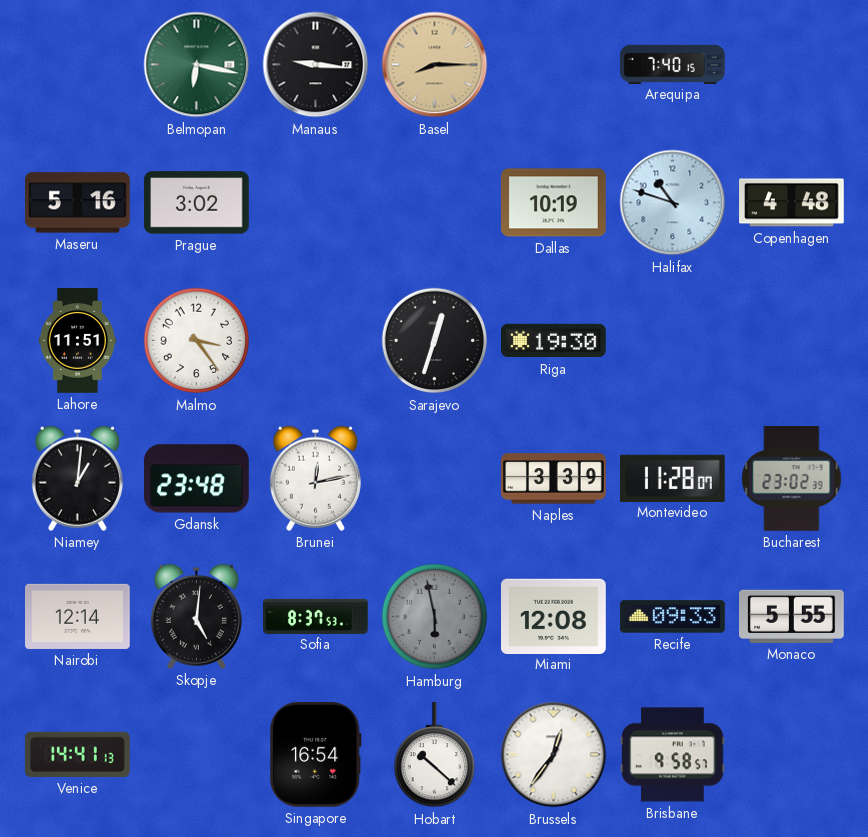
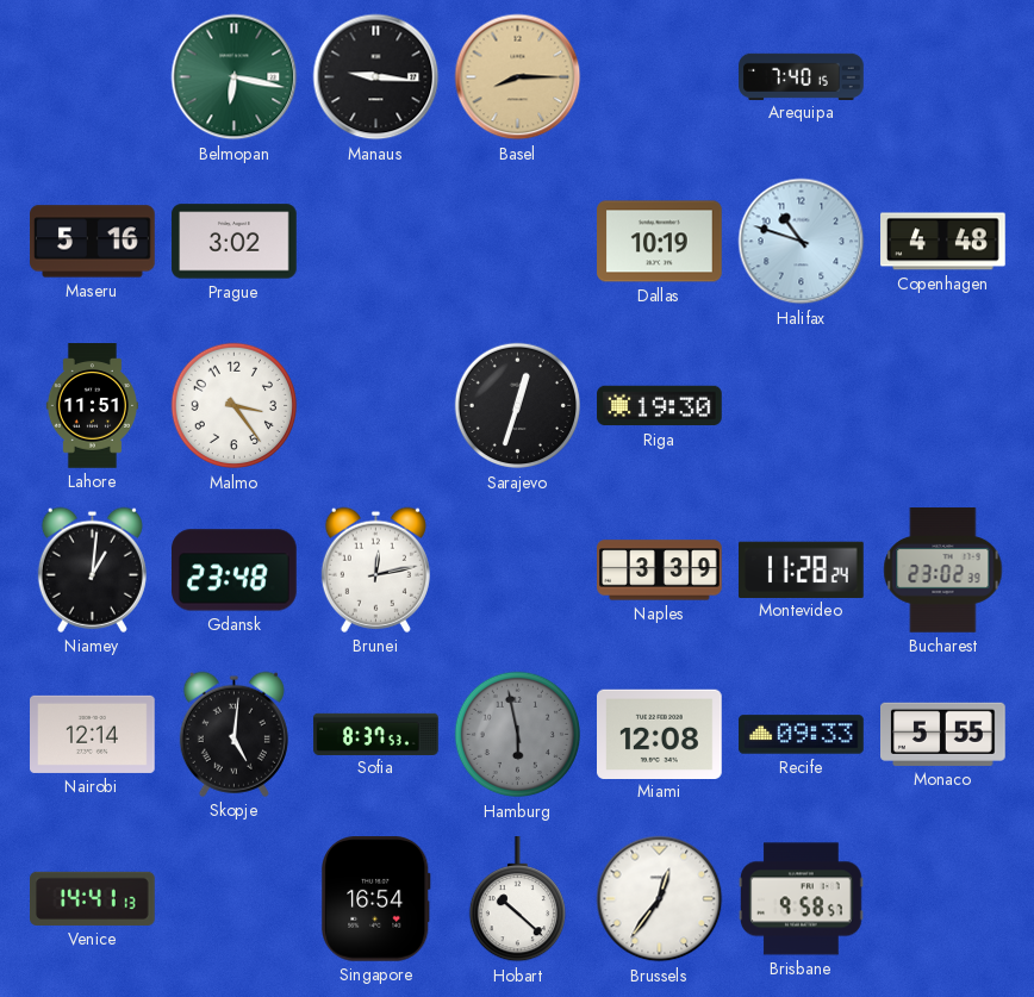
Montevideo: 11:28:07 -> 11:28:24
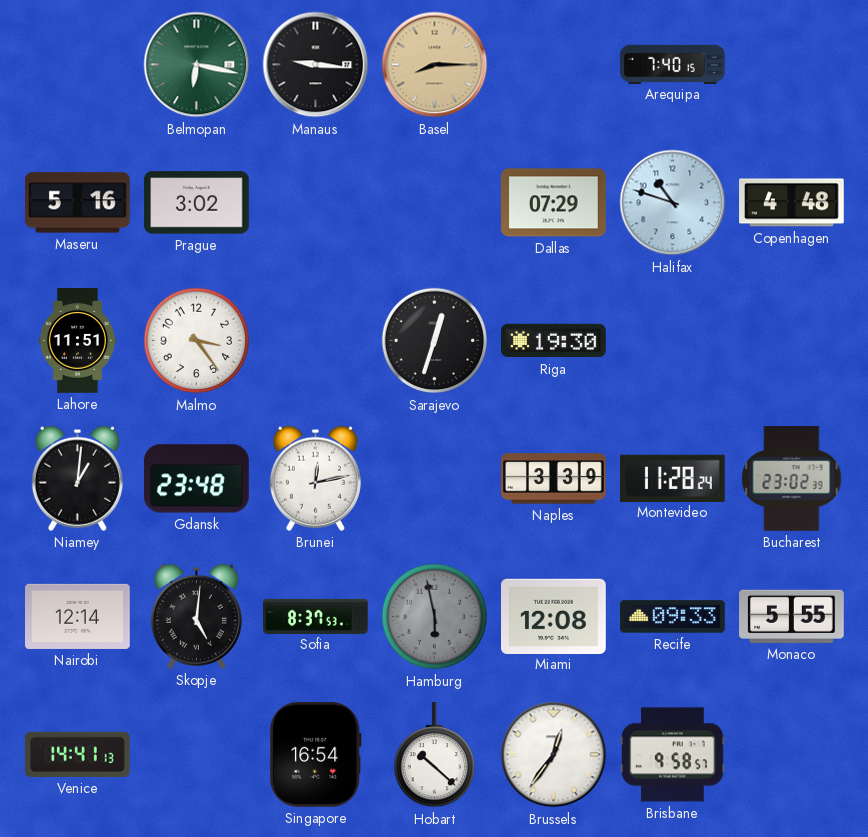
Dallas: 10:19 -> 07:29
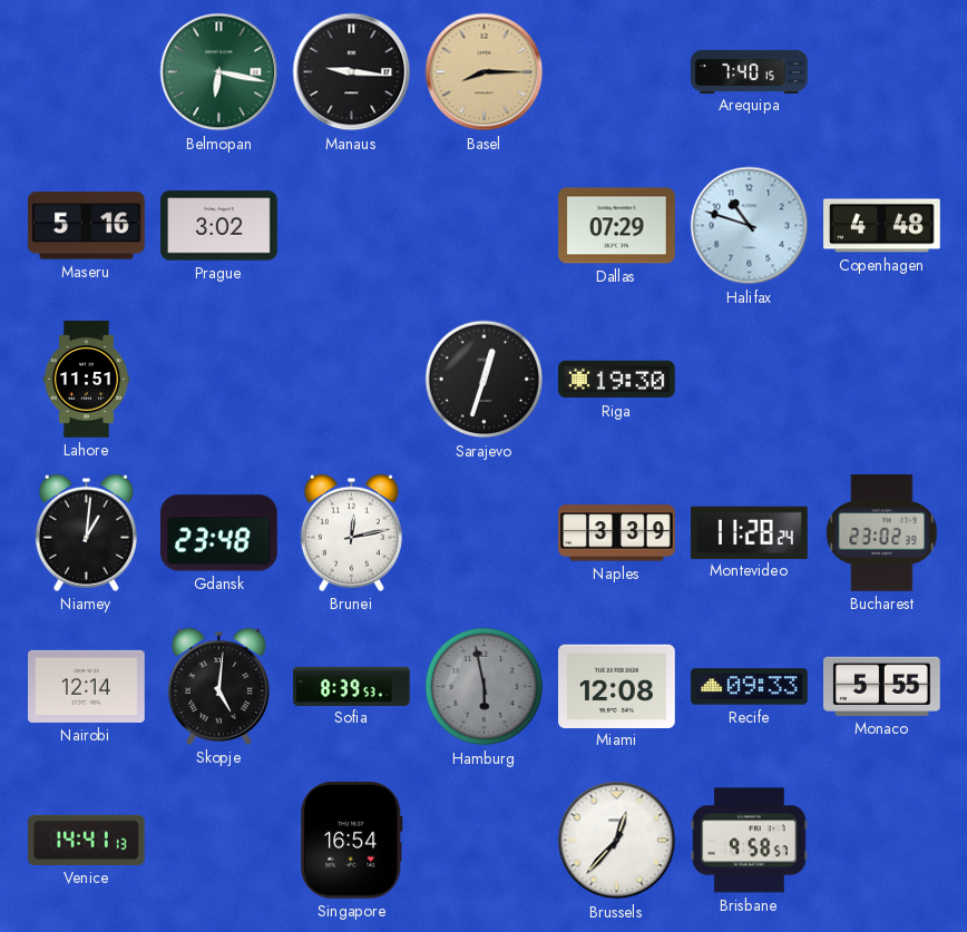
Malmo: 3:24 -> none
Sofia: 8:37 -> 8:39
Hobart: 10:22 -> none
Brussels: 12:36 -> 12:37
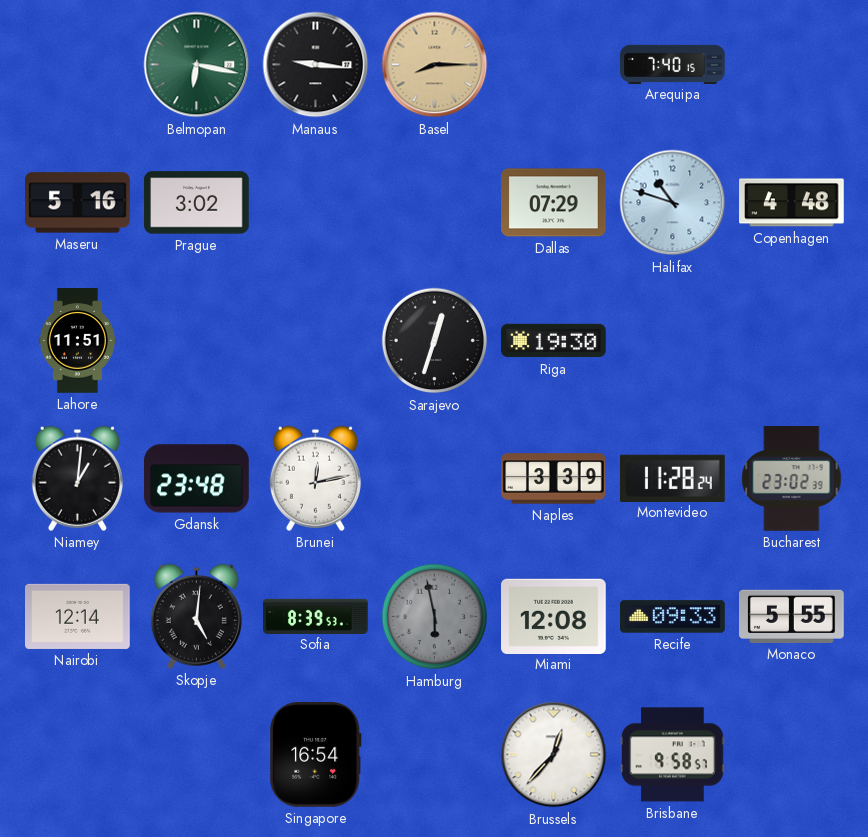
Venice: 14:41 -> none
